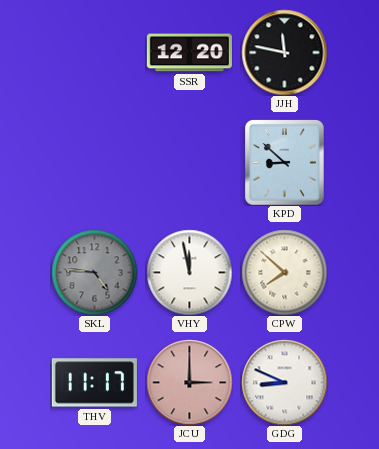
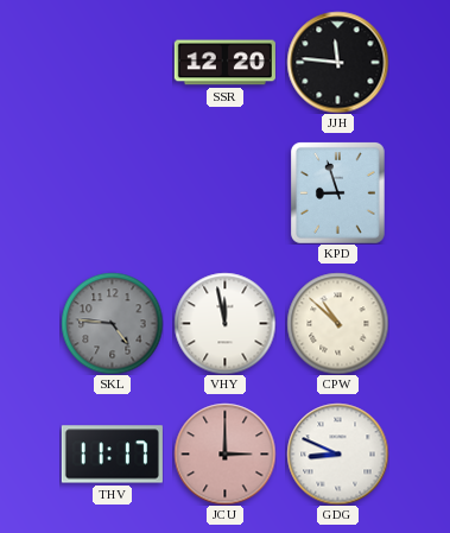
JJH: 11:47 -> 11:46
KPD: 8:52 -> 8:57
CPW: 7:52 -> 10:52
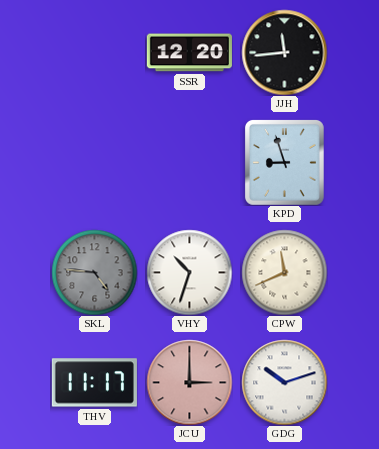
JJH: 11:46 -> 11:44
VHY: 11:58 -> 10:33
CPW: 10:52 -> 11:41
GDG: 8:49 -> 10:12
